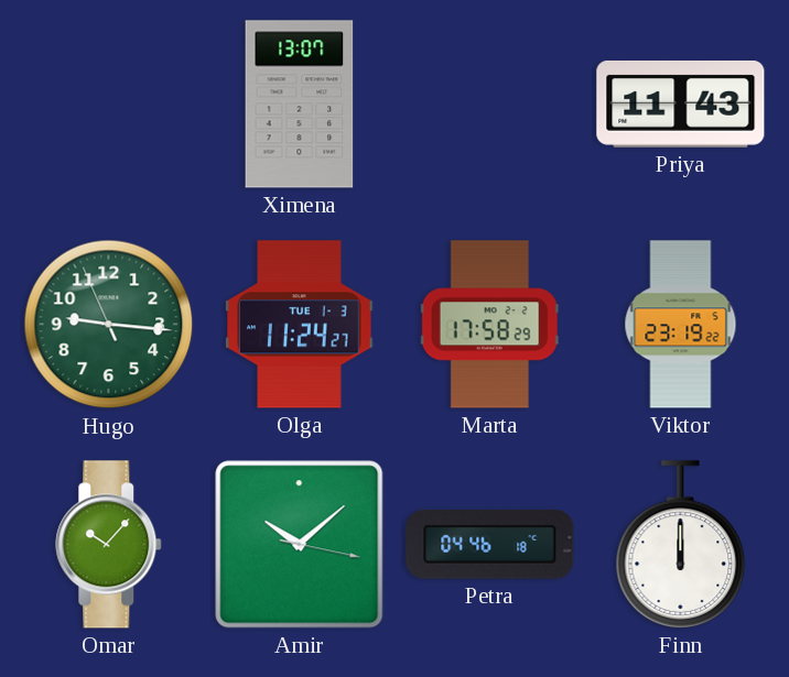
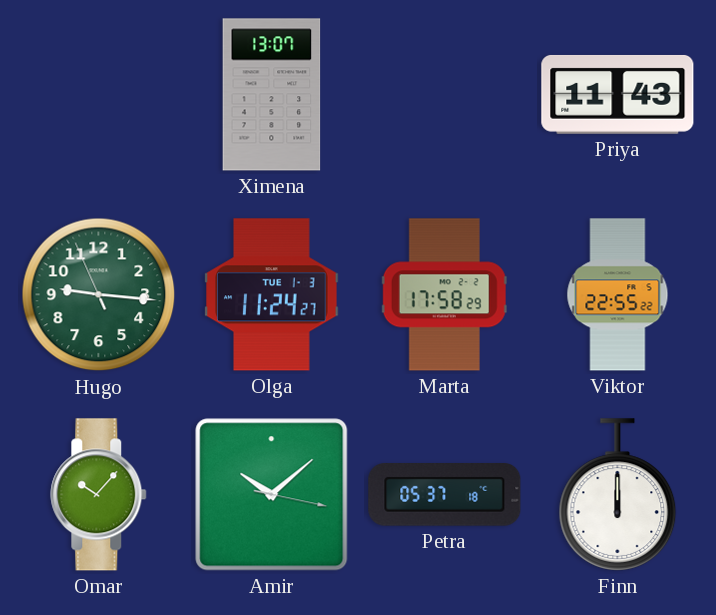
Viktor: 23:19 -> 22:55
Petra: 04:46 -> 05:37
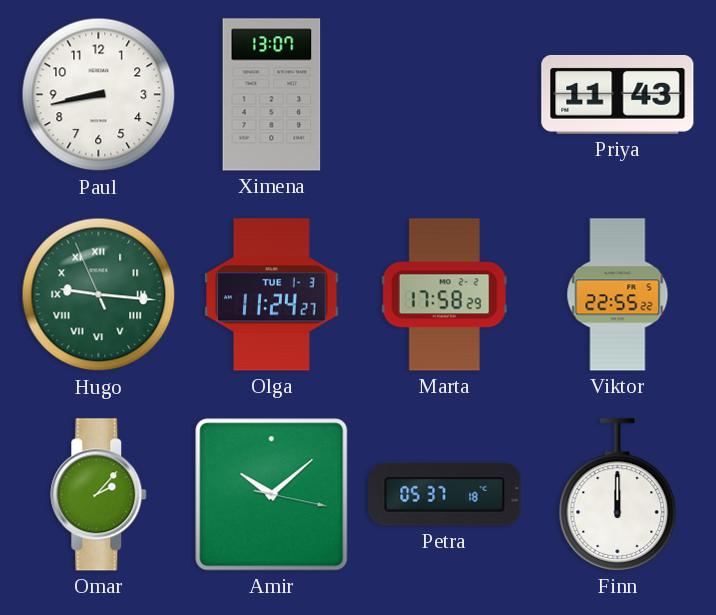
Paul: none -> 8:43
Hugo numerals: Arabic -> Roman
Omar: 10:07 -> 2:07
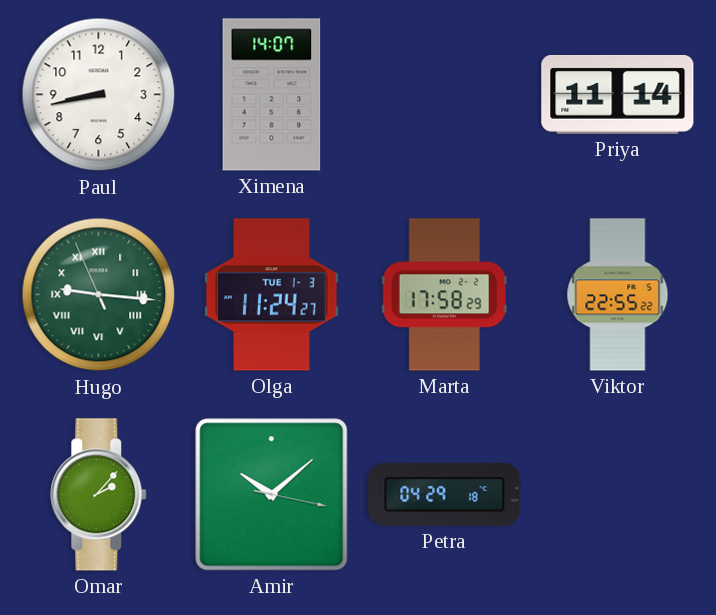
Ximena: 13:07 -> 14:07
Priya: 11:43 -> 11:14
Petra: 05:37 -> 04:29
Finn: 12:00 -> none
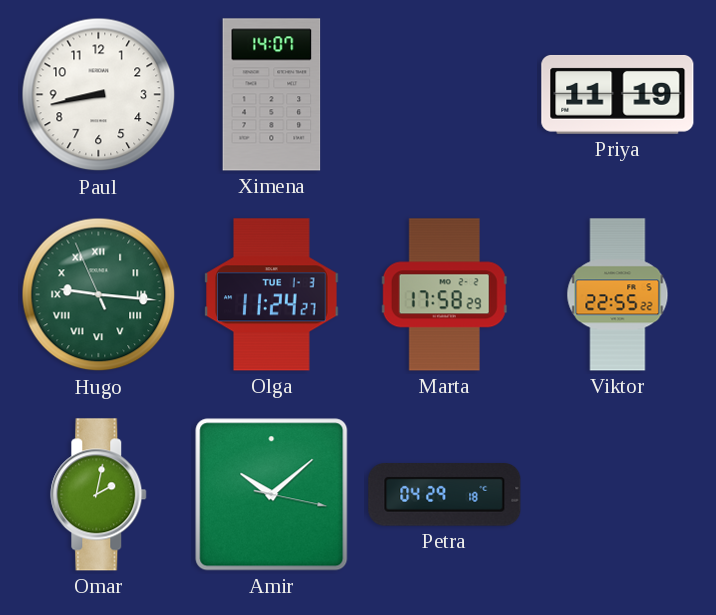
Priya: 11:14 -> 11:19
Omar: 2:07 -> 2:02
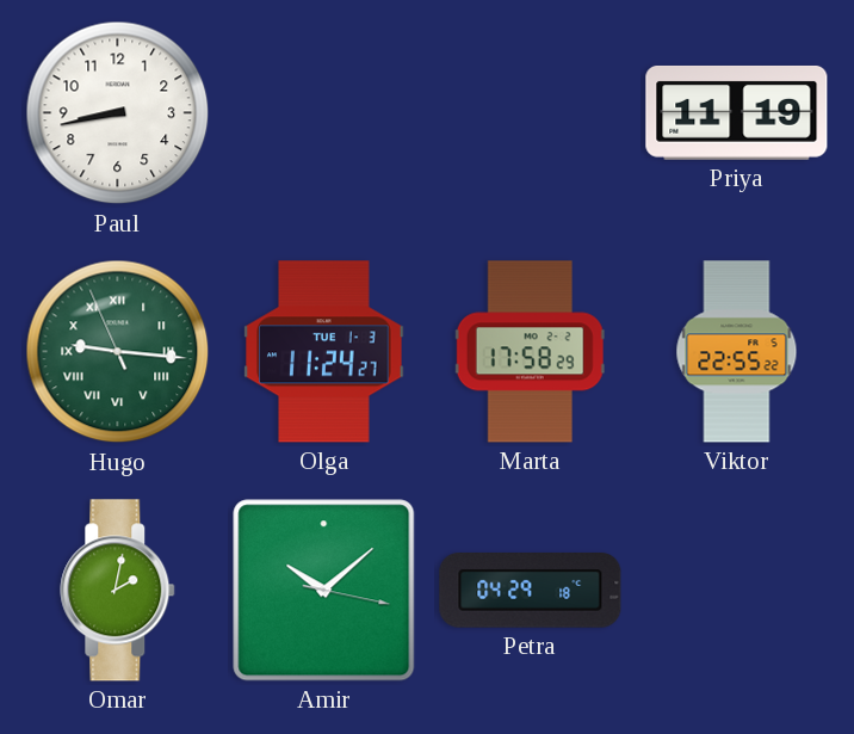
Ximena: 14:07 -> none
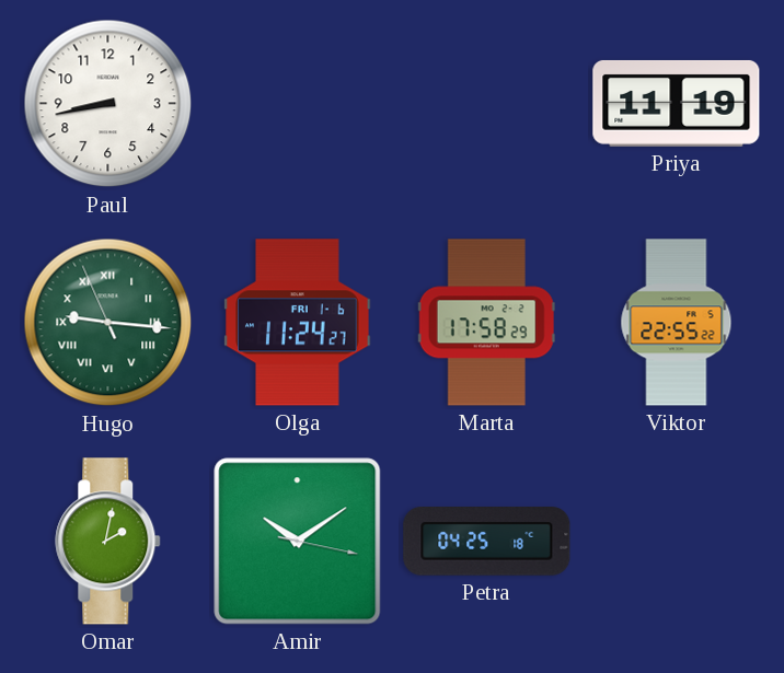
Olga date: TUE 1-3 -> FRI 1-6
Amir: 10:08 -> 10:09
Petra: 04:29 -> 04:25
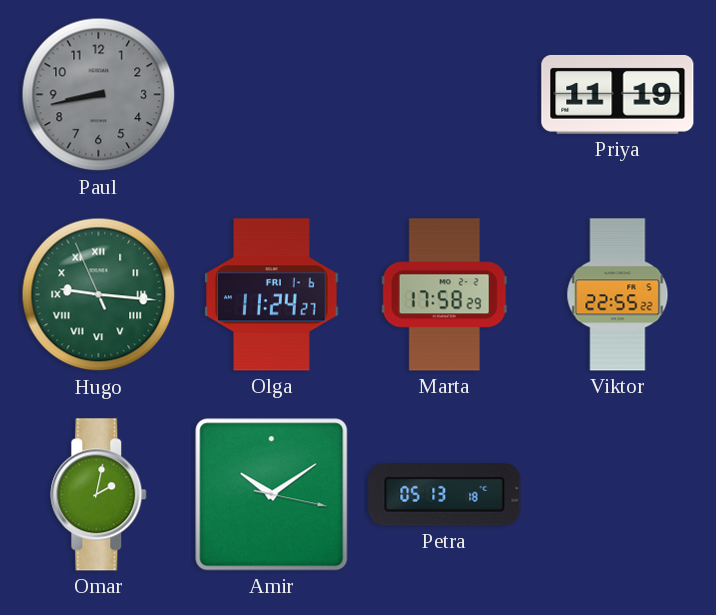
Paul dial: white -> grey
Petra: 04:25 -> 05:13
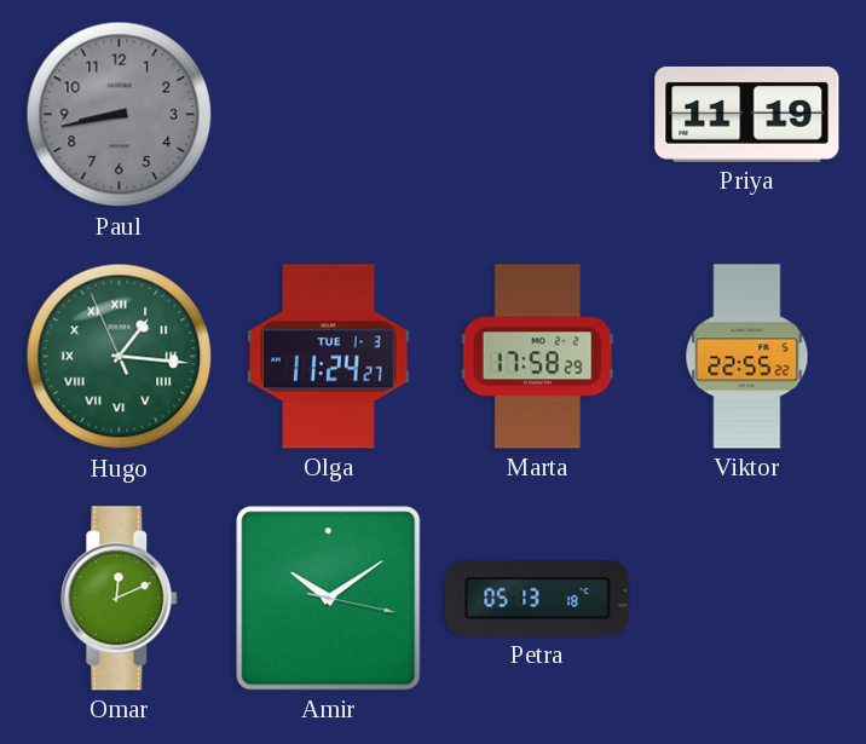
Hugo: 9:15 -> 1:15
Olga date: FRI 1-6 -> TUE 1-3
Omar: 2:02 -> 12:11
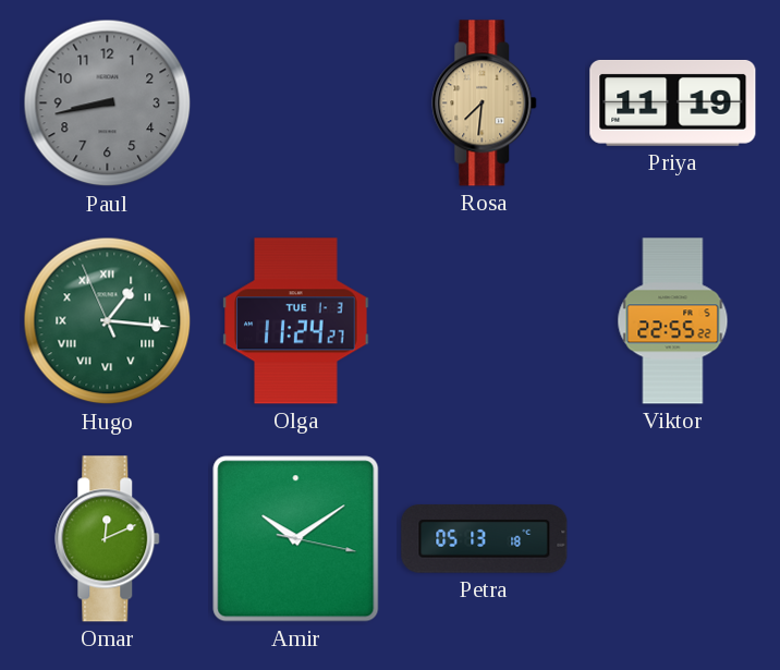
Rosa: none -> 7:31
Marta: 17:58 -> none
